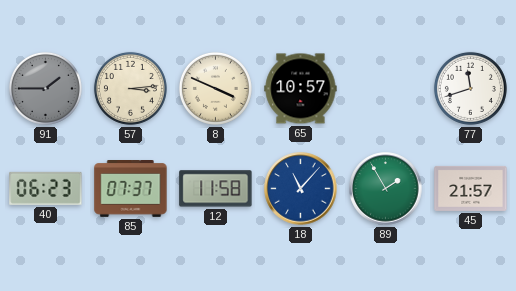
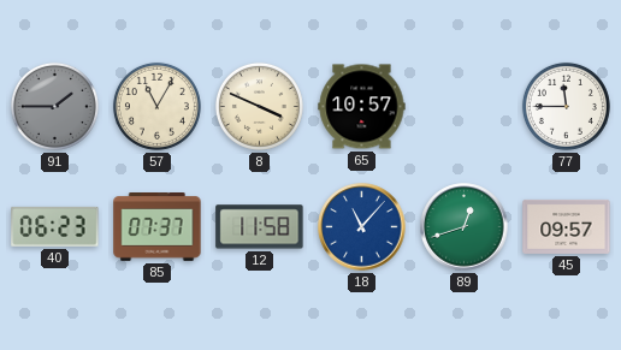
57: 3:14 -> 11:05
77: 11:42 -> 11:45
89: 1:55 -> 12:42
45: 21:57 -> 09:57
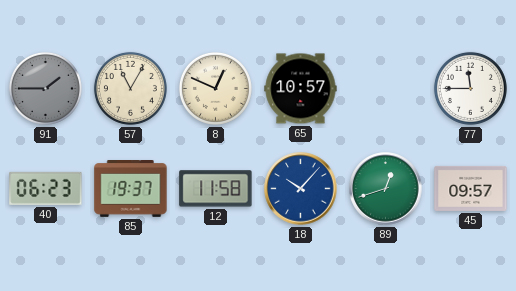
8: 3:49 -> 12:49
85: 07:37 -> 19:37
18: 11:07 -> 10:07
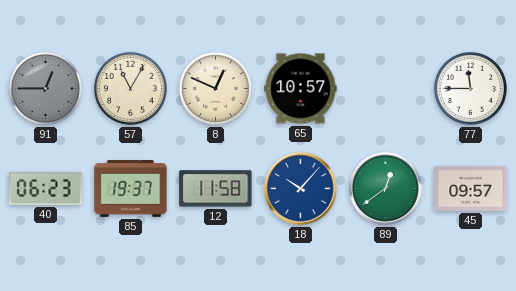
91: 1:45 -> 12:45
89: 12:42 -> 12:39
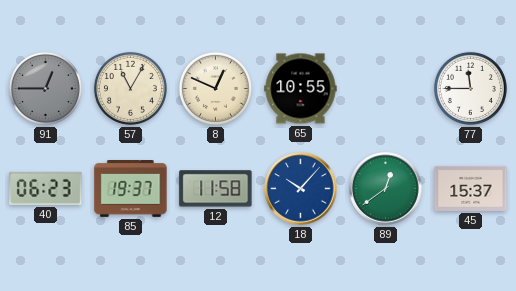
65: 10:57 -> 10:55
45: 09:57 -> 15:37
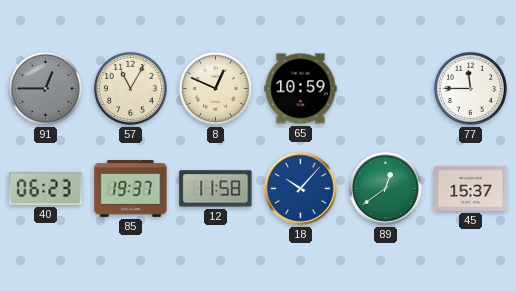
65: 10:55 -> 10:59
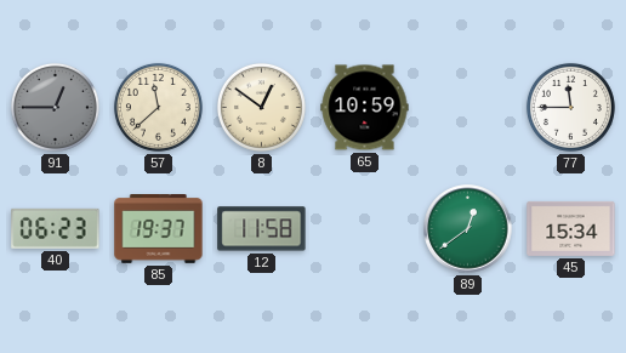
57: 11:05 -> 11:38
8: 12:49 -> 12:51
18: 10:07 -> none
45: 15:37 -> 15:34
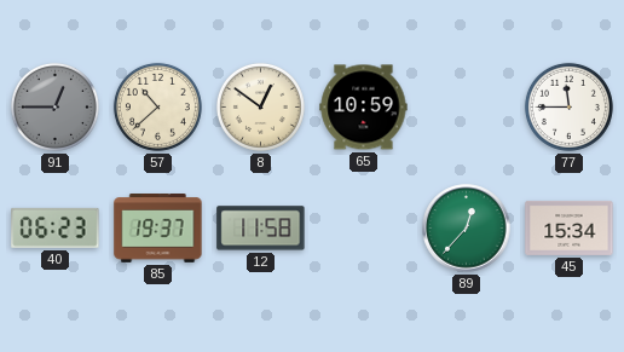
57: 11:38 -> 10:38
89: 12:39 -> 12:37
